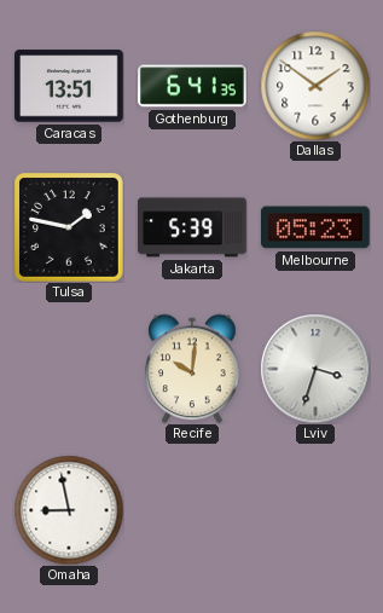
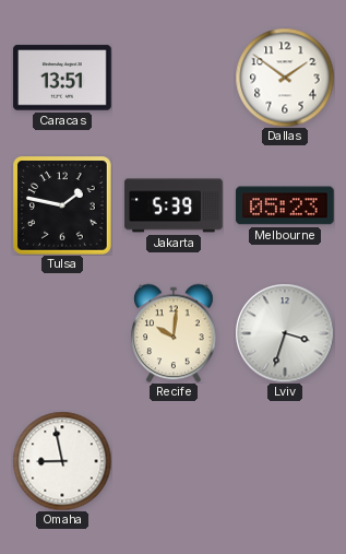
Gothenburg: 6:41 -> none
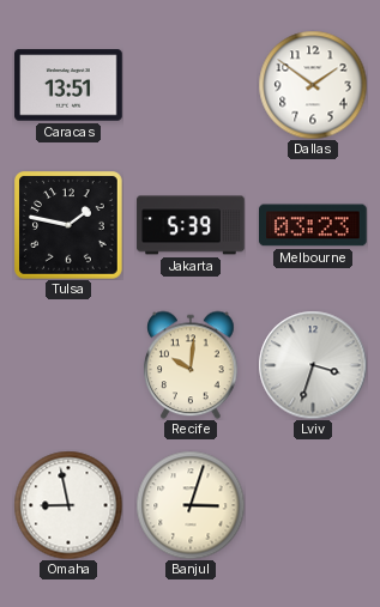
Melbourne: 05:23 -> 03:23
Banjul: none -> 3:03
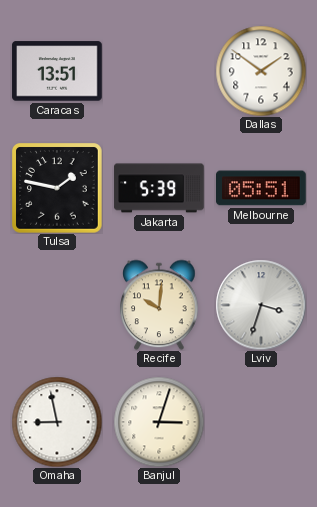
Melbourne: 03:23 -> 05:51
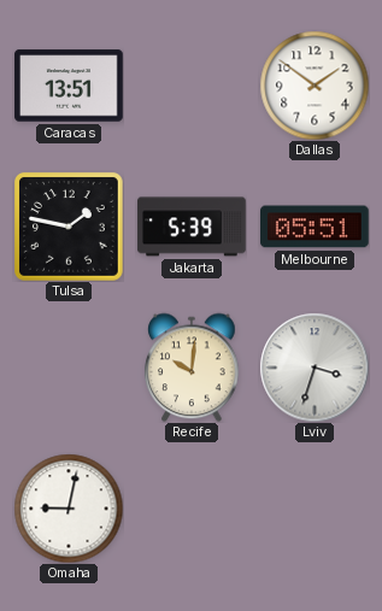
Omaha: 8:58 -> 9:02
Banjul: 3:03 -> none
